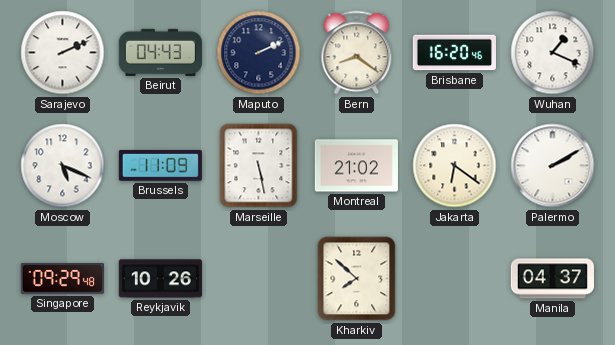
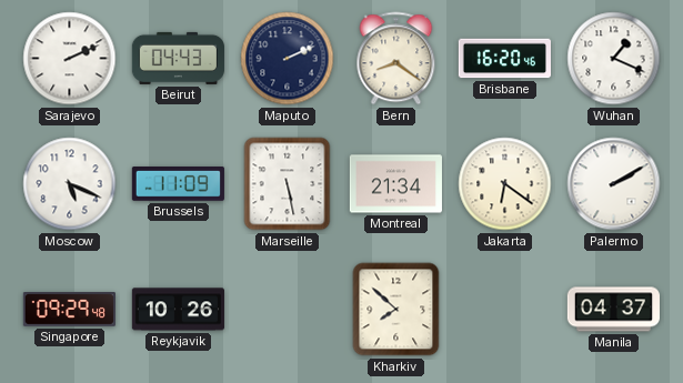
Montreal: 21:02 -> 21:34
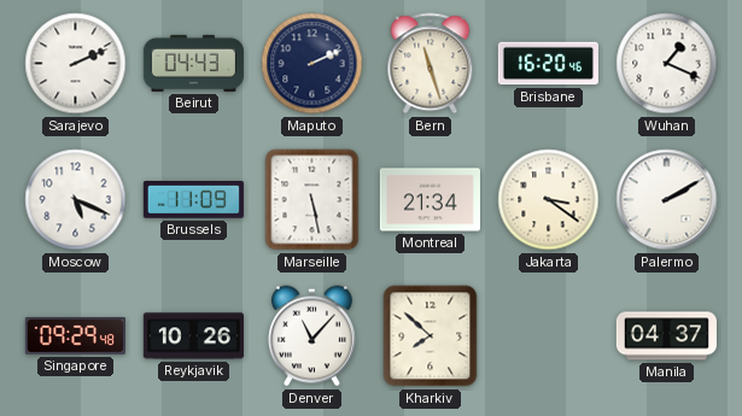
Bern: 8:21 -> 11:27
Jakarta: 6:21 -> 3:21
Denver: none -> 11:07
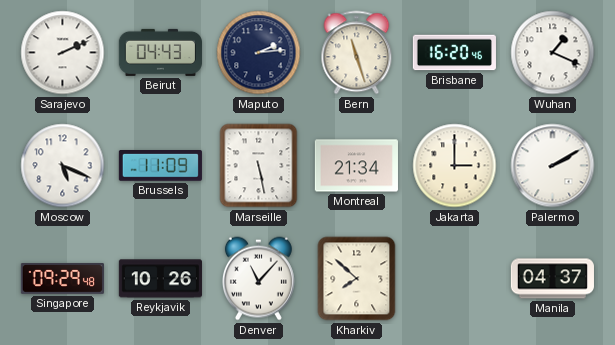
Maputo: 2:11 -> 2:14
Jakarta: 3:21 -> 3:00
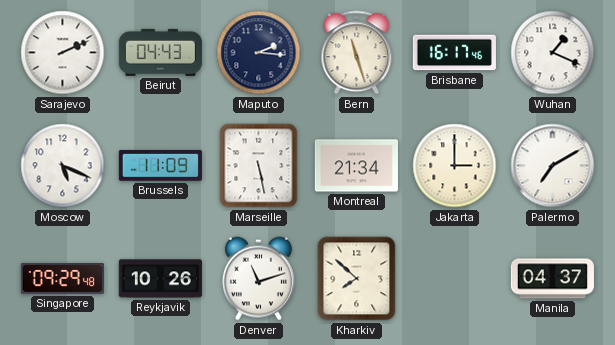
Maputo: 2:14 -> 2:16
Brisbane: 16:20 -> 16:17
Palermo: 2:10 -> 7:10
Denver: 11:07 -> 11:12
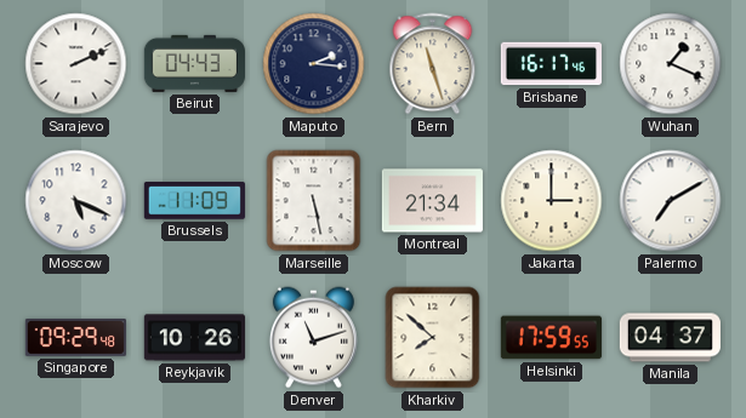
Helsinki: none -> 17:59
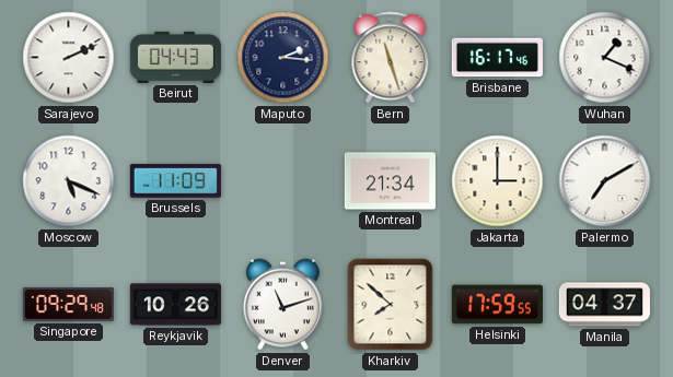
Marseille: 5:28 -> none
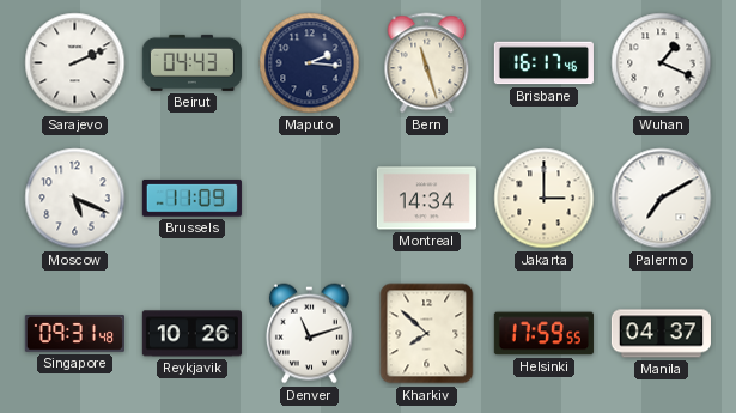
Montreal: 21:34 -> 14:34
Singapore: 09:29 -> 09:31
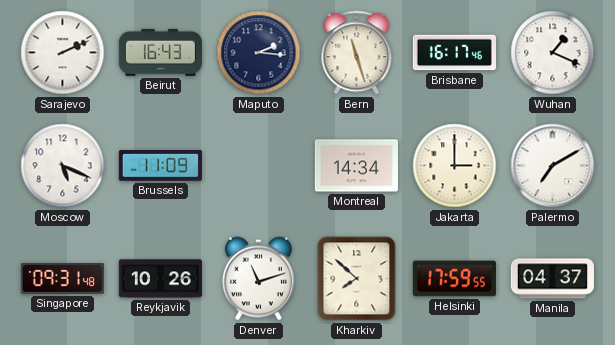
Beirut: 04:43 -> 16:43
